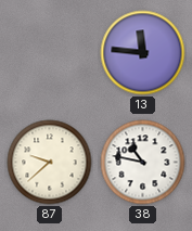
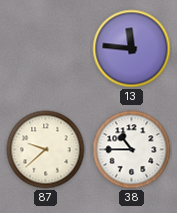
38: 10:47 -> 10:45
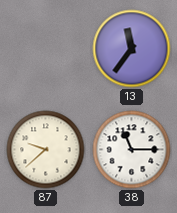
13: 11:46 -> 11:36
38: 10:45 -> 11:15
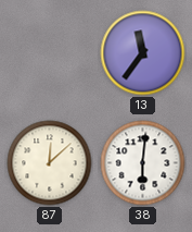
87: 9:38 -> 12:08
38: 11:15 -> 6:01
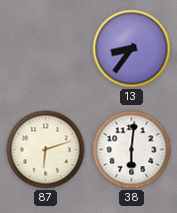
13: 11:36 -> 8:36
87: 12:08 -> 6:12
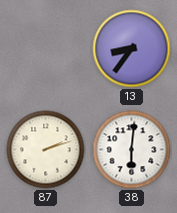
87: 6:12 -> 2:12
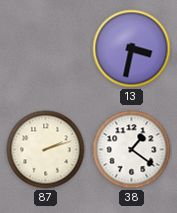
13: 8:36 -> 3:32
38: 6:01 -> 1:21
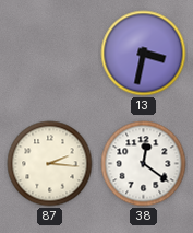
87: 2:12 -> 2:16
38: 1:21 -> 12:21
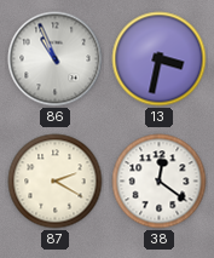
86: none -> 10:56
87: 2:16 -> 2:20
